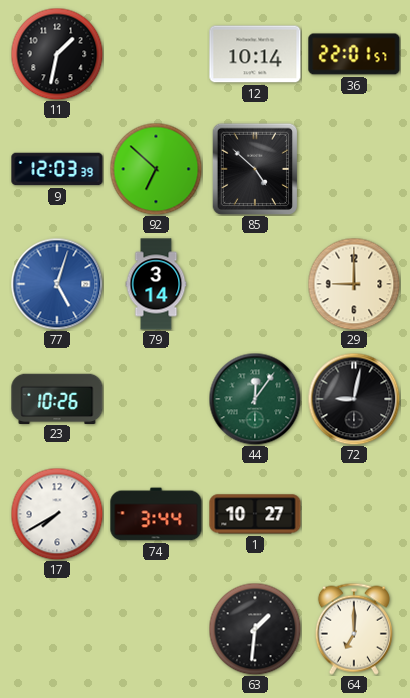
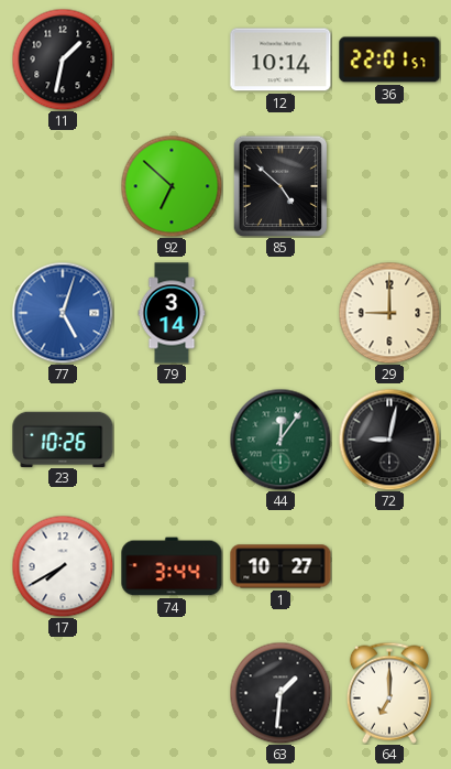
9: 12:03 -> none
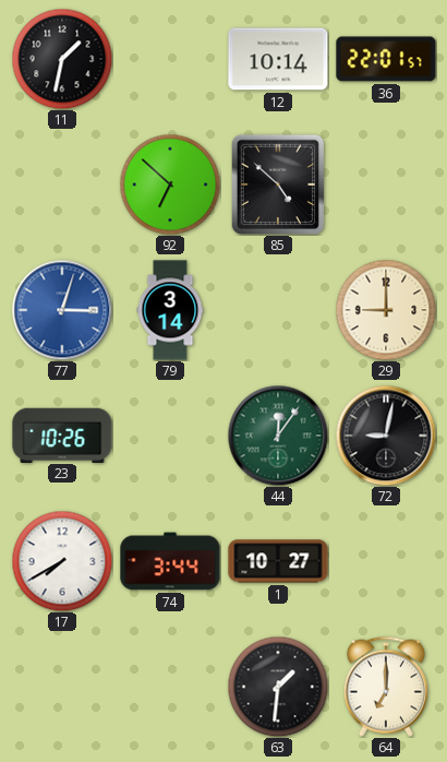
77: 5:03 -> 3:03
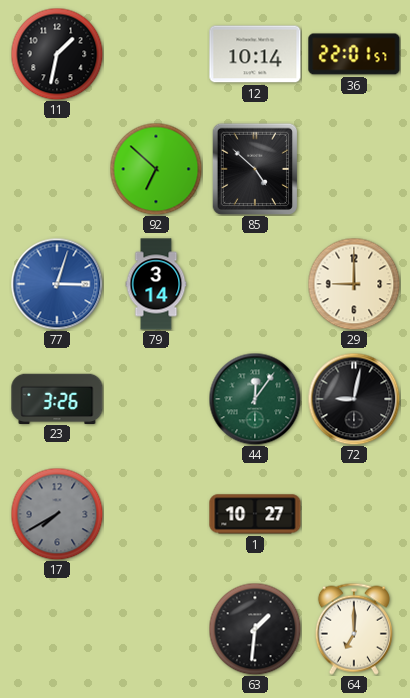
23: 10:26 -> 3:26
17 dial: white -> grey
74: 3:44 -> none
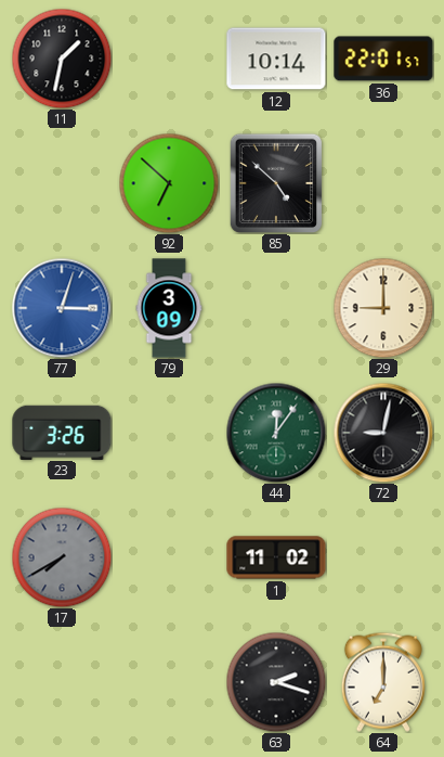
79: 3:14 -> 3:09
1: 10:27 -> 11:02
63: 1:31 -> 2:18
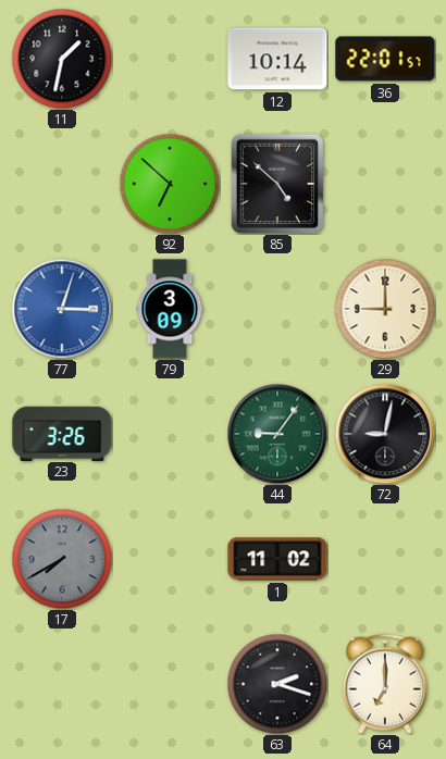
44: 12:06 -> 9:06
